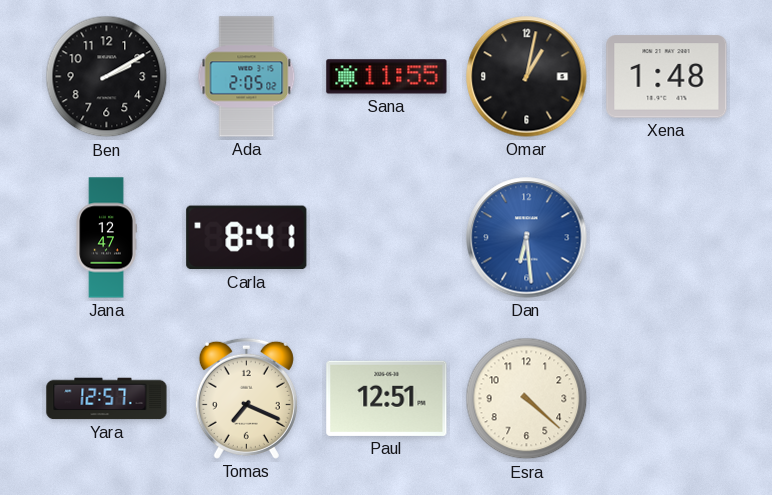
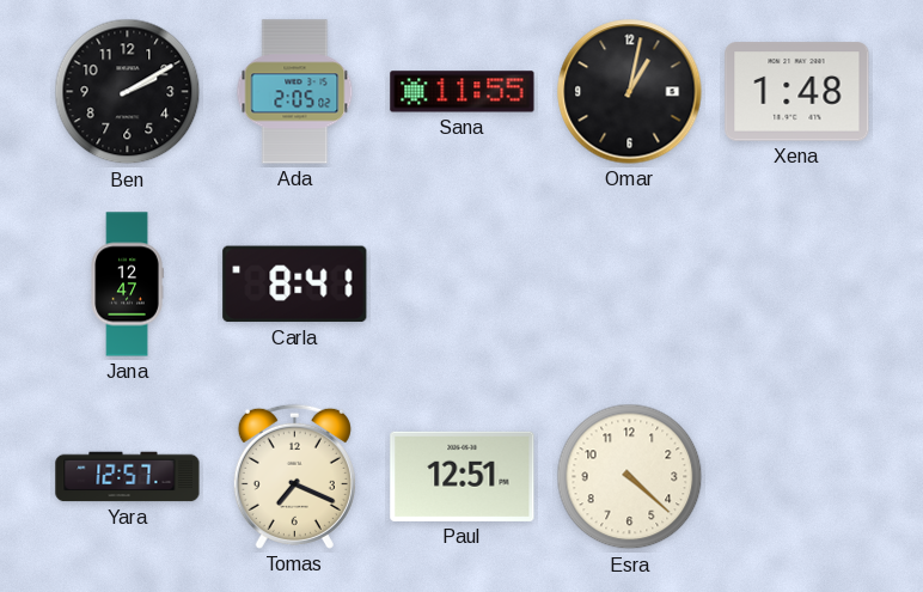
Dan: 6:29 -> none
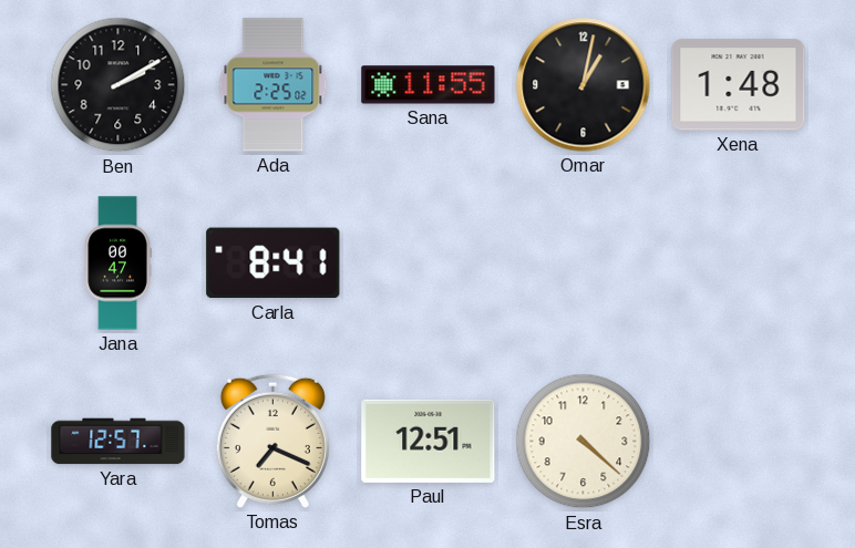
Ada: 2:05 -> 2:25
Jana: 12:47 -> 00:47
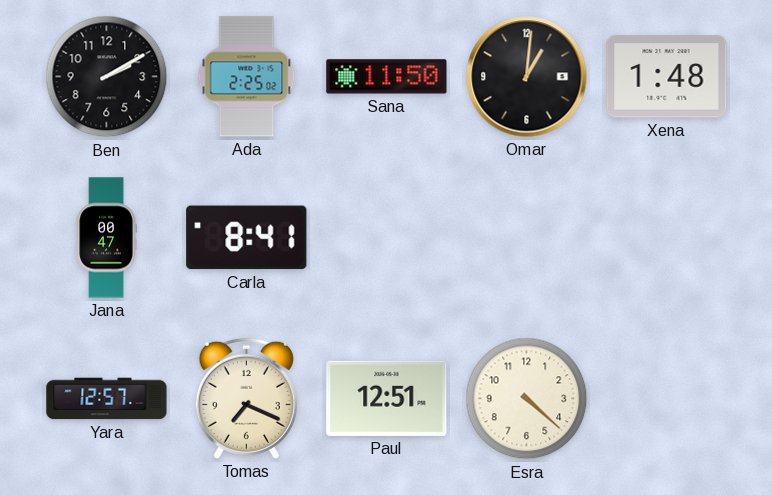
Sana: 11:55 -> 11:50
Omar: 1:02 -> 1:01
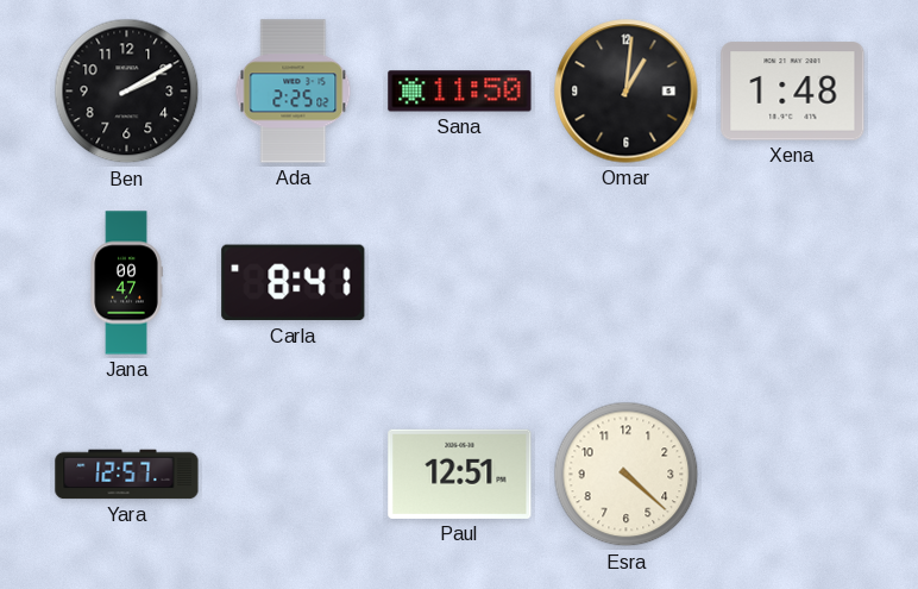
Tomas: 7:19 -> none
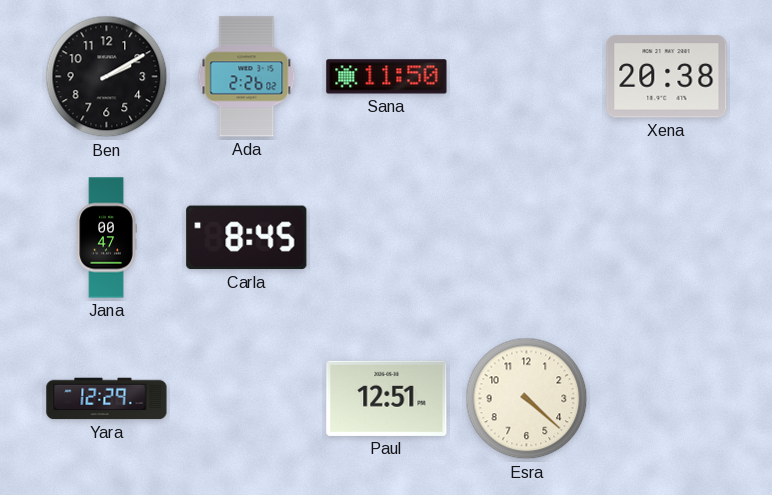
Ada: 2:25 -> 2:26
Omar: 1:01 -> none
Xena: 1:48 -> 20:38
Carla: 8:41 -> 8:45
Yara: 12:57 -> 12:29
